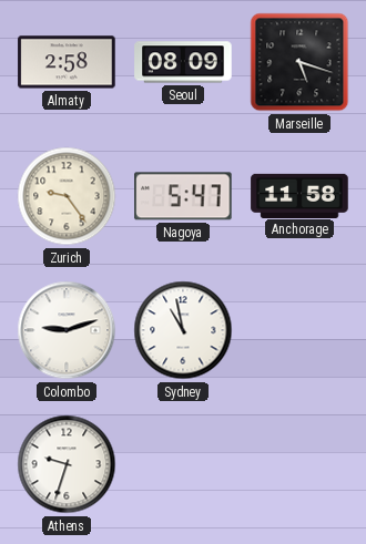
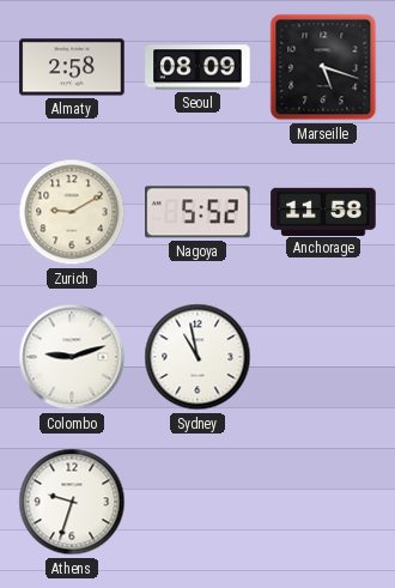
Zurich: 9:24 -> 9:10
Nagoya: 5:47 -> 5:52
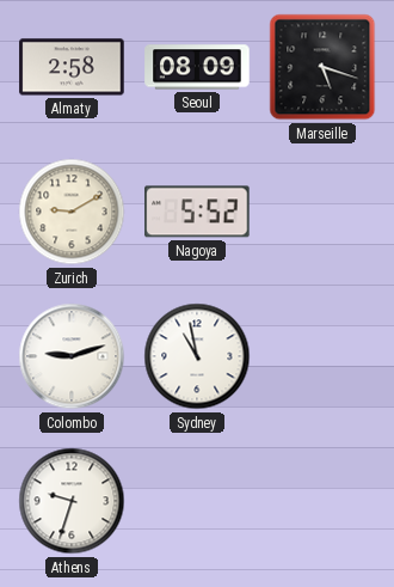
Anchorage: 11:58 -> none
